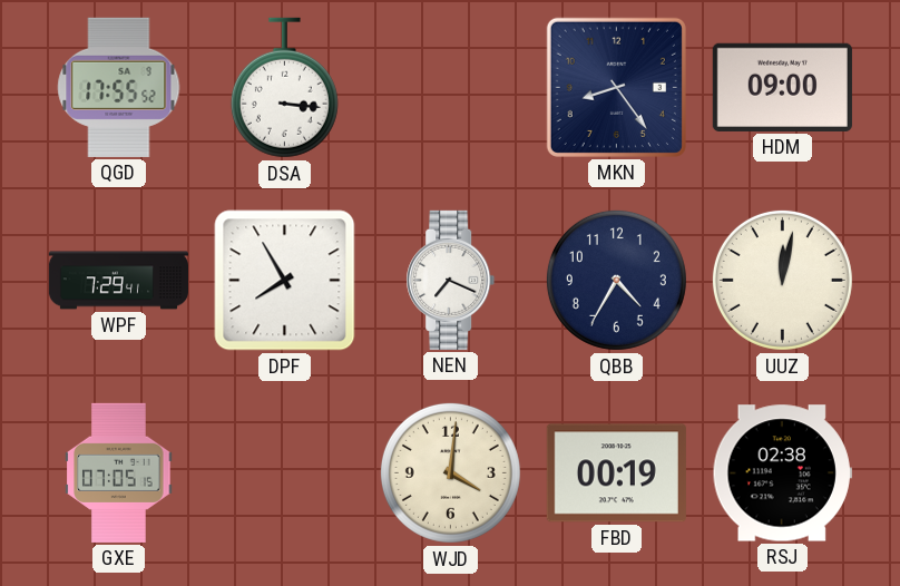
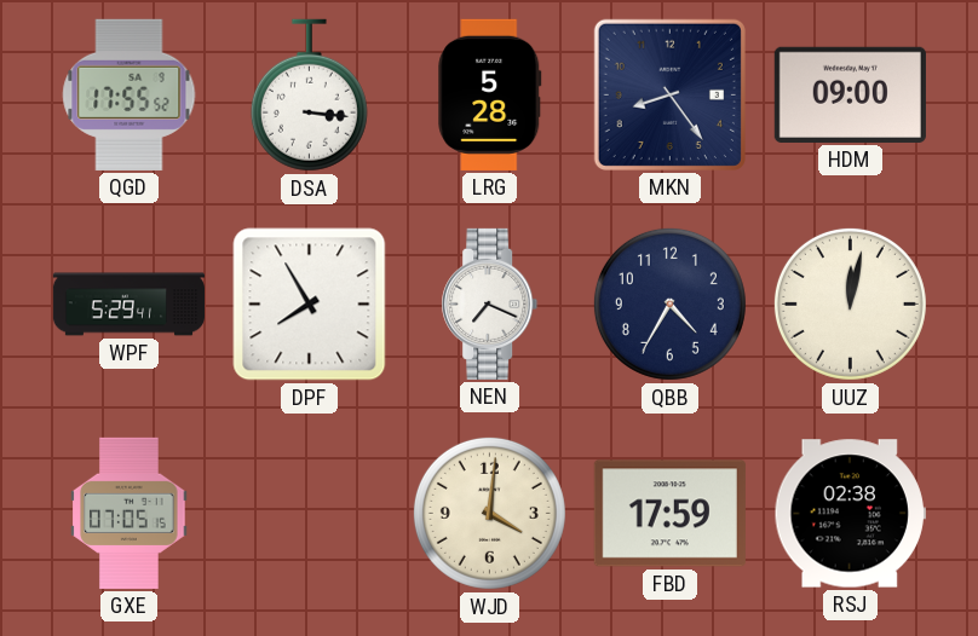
LRG: none -> 5:28
WPF: 7:29 -> 5:29
FBD: 00:19 -> 17:59
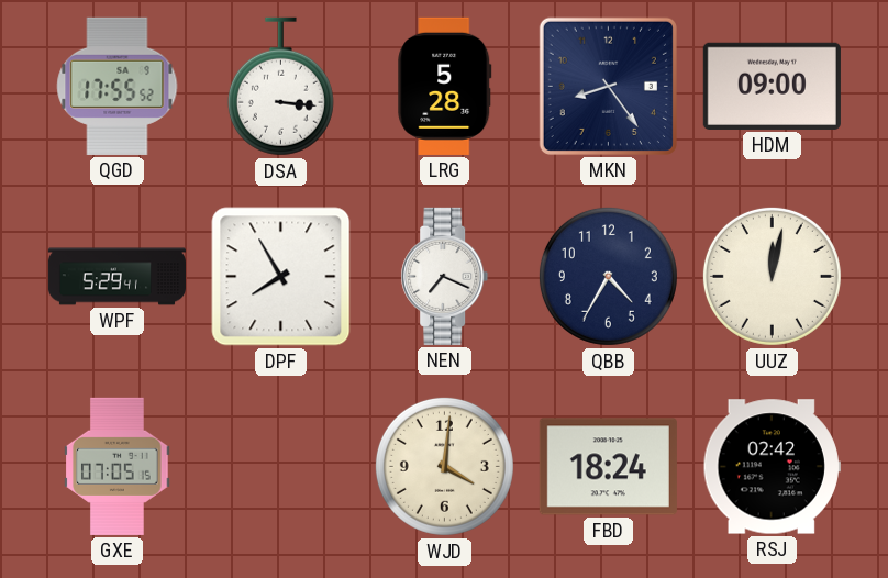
FBD: 17:59 -> 18:24
RSJ: 02:38 -> 02:42
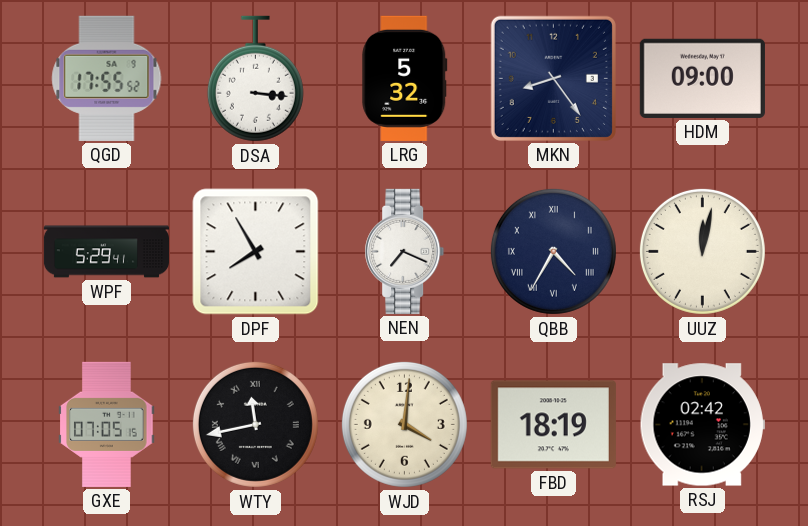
LRG: 5:28 -> 5:32
QBB numerals: Arabic -> Roman
WTY: none -> 11:43
FBD: 18:24 -> 18:19
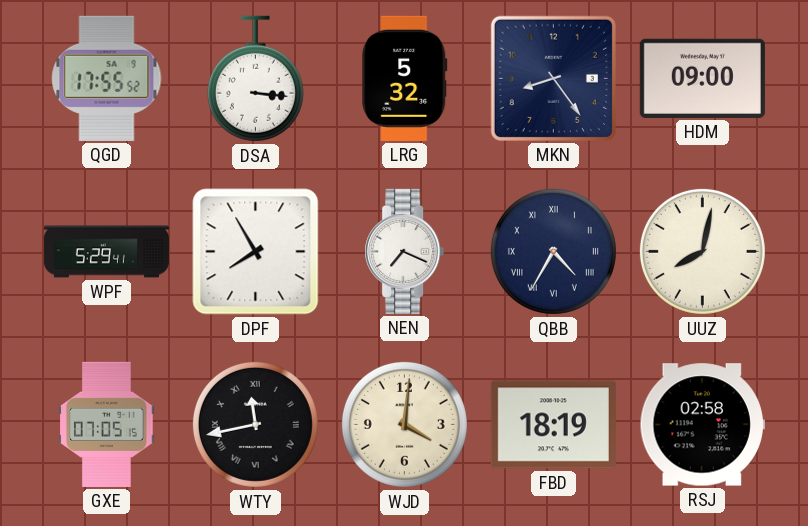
UUZ: 12:02 -> 8:02
RSJ: 02:42 -> 02:58
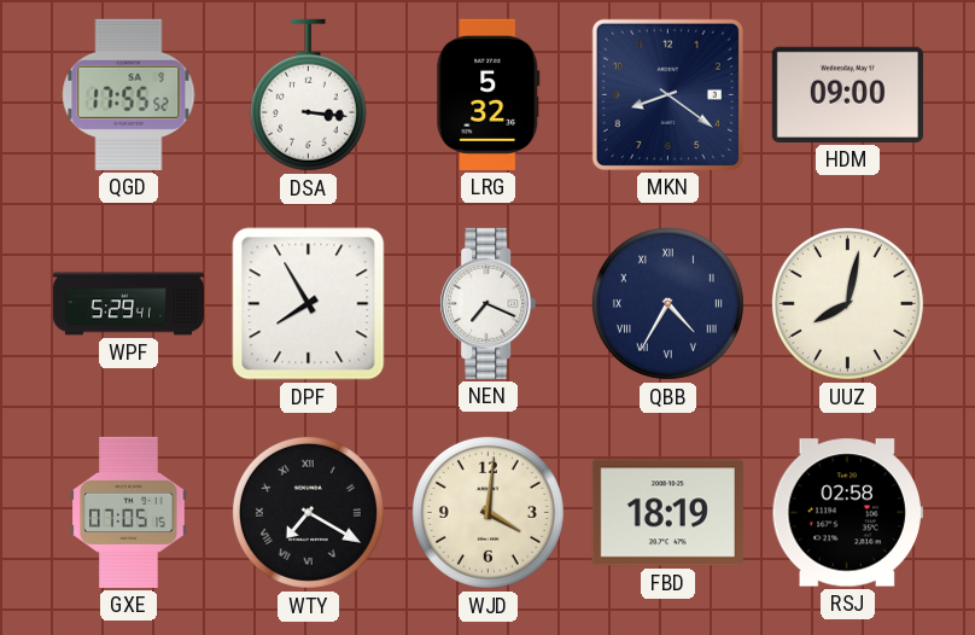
MKN: 8:24 -> 8:21
WTY: 11:43 -> 7:20
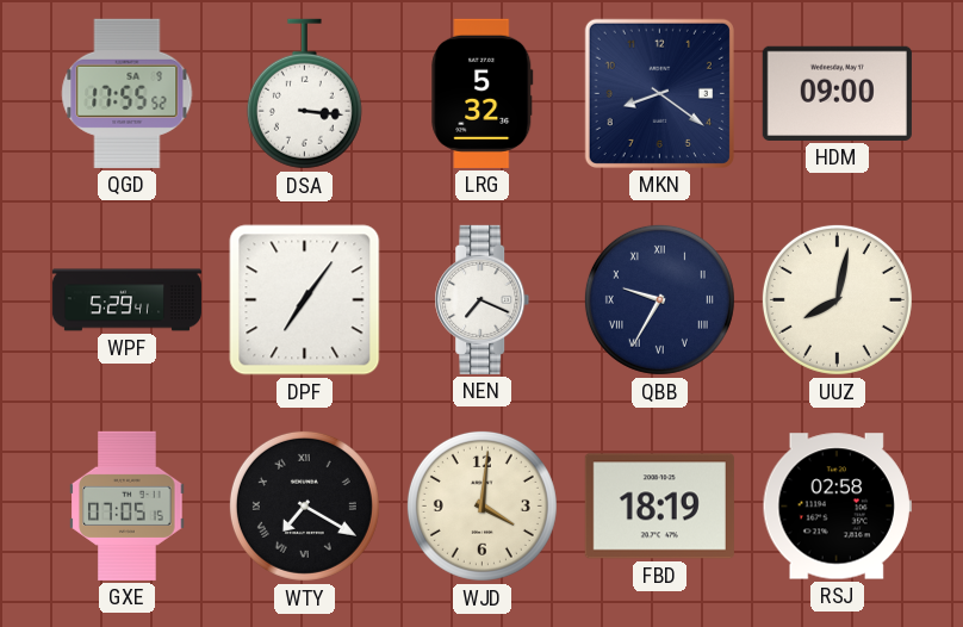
DPF: 7:55 -> 7:06
QBB: 4:35 -> 9:35
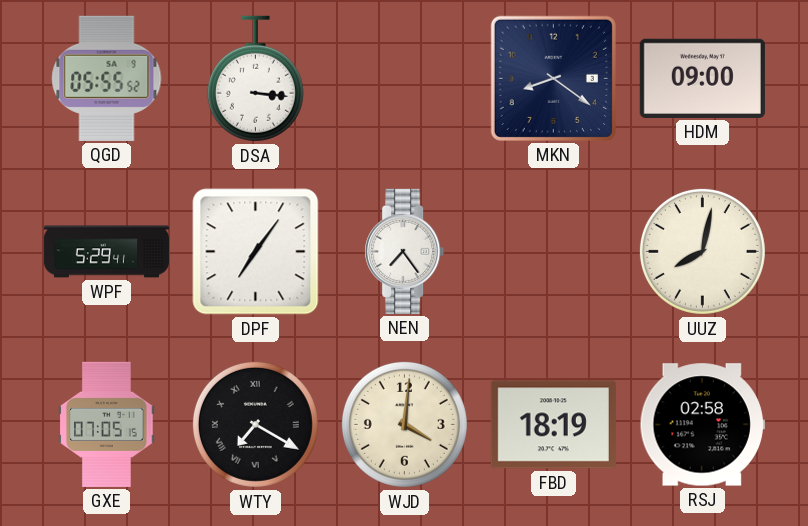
QGD: 17:55 -> 05:55
LRG: 5:32 -> none
NEN: 7:19 -> 7:24
QBB: 9:35 -> none
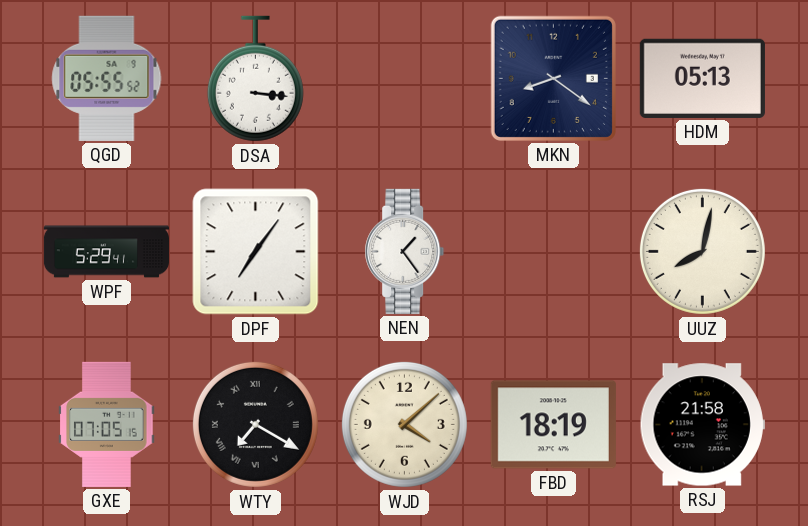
HDM: 09:00 -> 05:13
NEN: 7:24 -> 1:24
WJD: 4:01 -> 4:08
RSJ: 02:58 -> 21:58
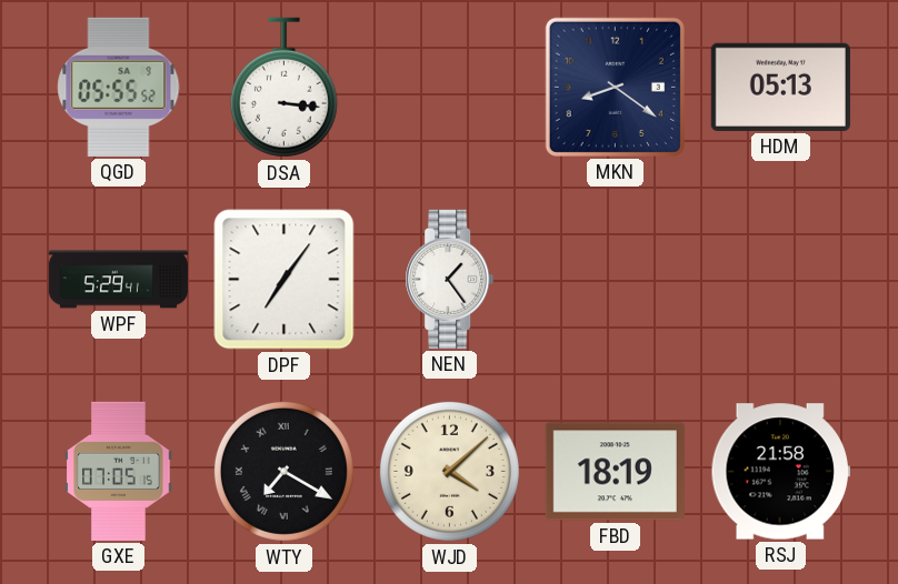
UUZ: 8:02 -> none
